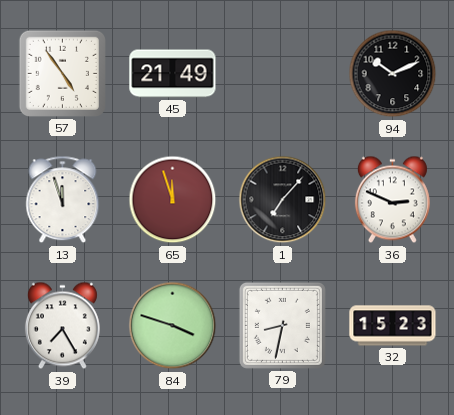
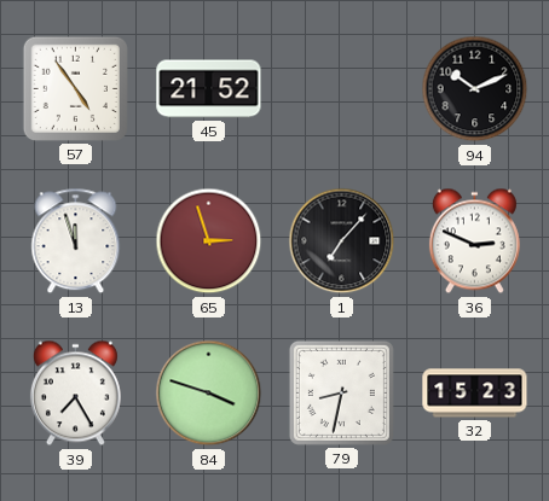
45: 21:49 -> 21:52
65: 11:57 -> 2:57
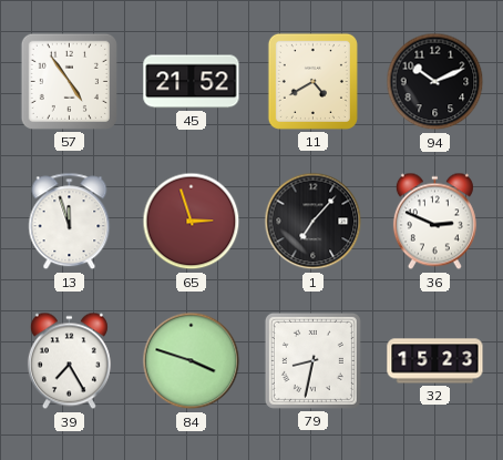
11: none -> 4:40
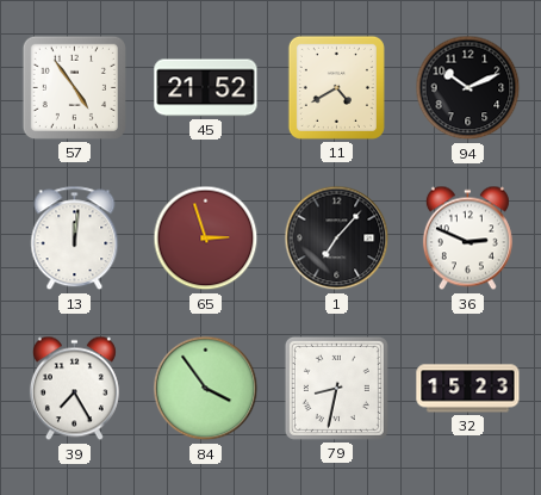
13: 11:57 -> 12:01
84: 3:48 -> 3:54
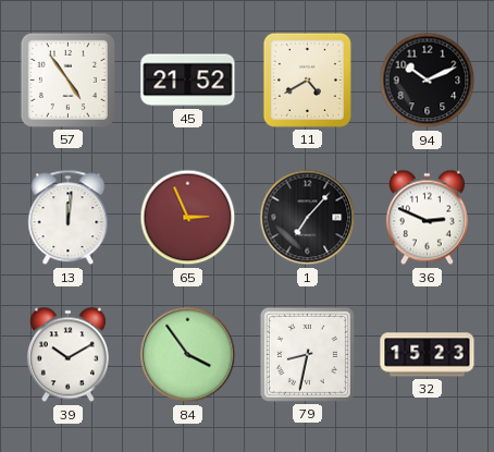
65: 2:57 -> 2:56
39: 7:25 -> 10:10
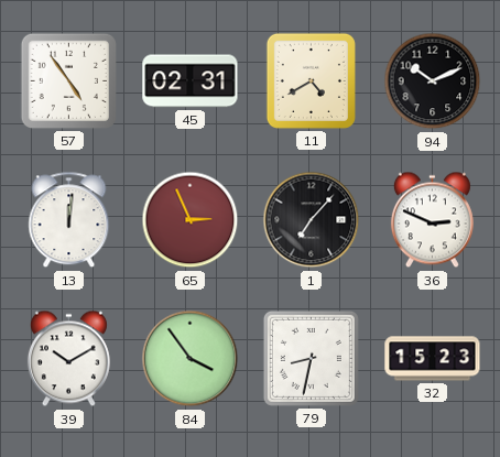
45: 21:52 -> 02:31
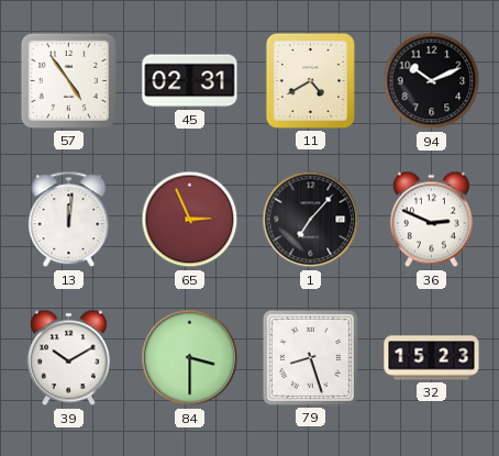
84: 3:54 -> 3:30
79: 8:32 -> 8:27
